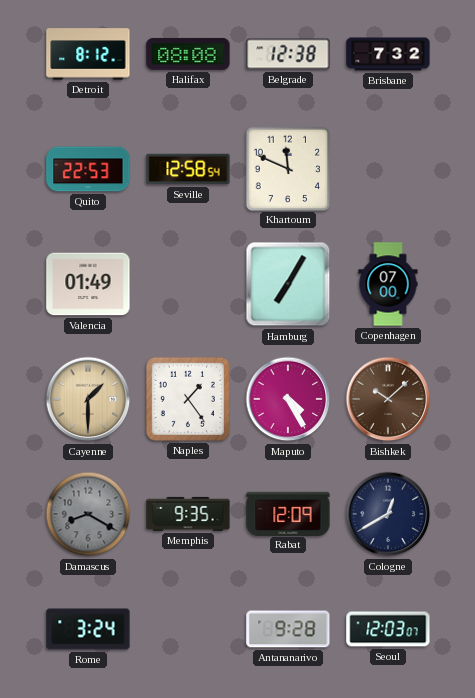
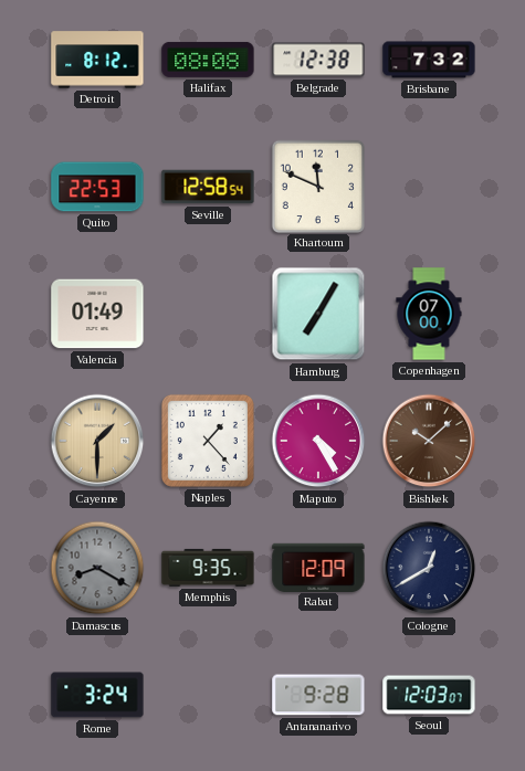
Naples: 1:24 -> 1:23
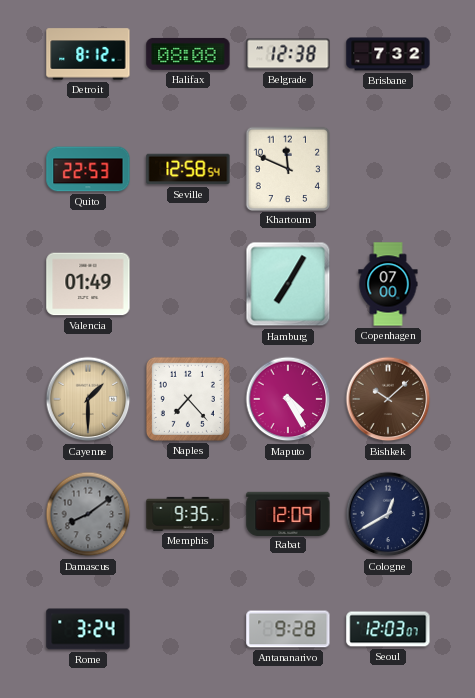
Naples: 1:23 -> 7:23
Damascus: 8:20 -> 8:09
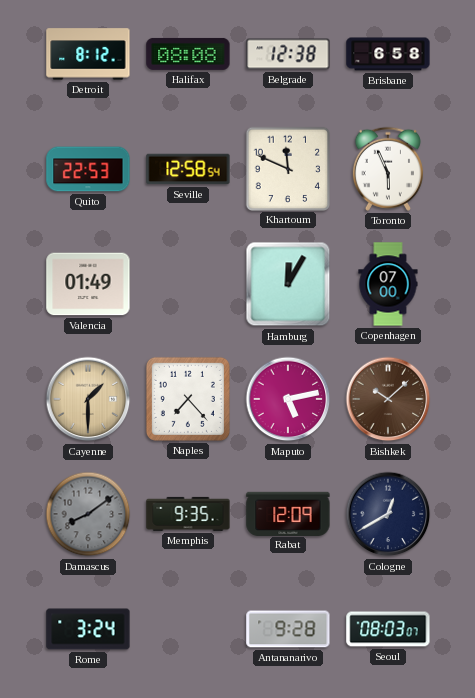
Brisbane: 7:32 -> 6:58
Toronto: none -> 5:56
Hamburg: 7:05 -> 12:05
Maputo: 4:25 -> 5:13
Seoul: 12:03 -> 08:03
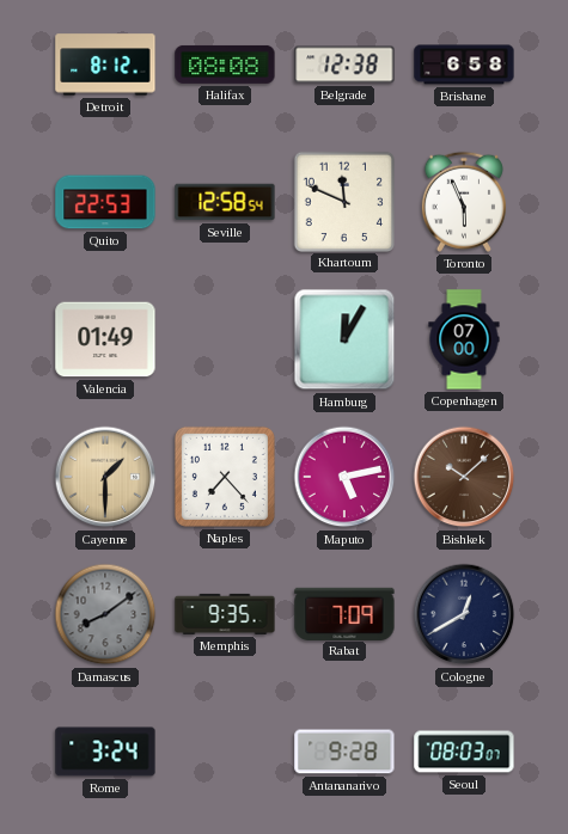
Rabat: 12:09 -> 7:09
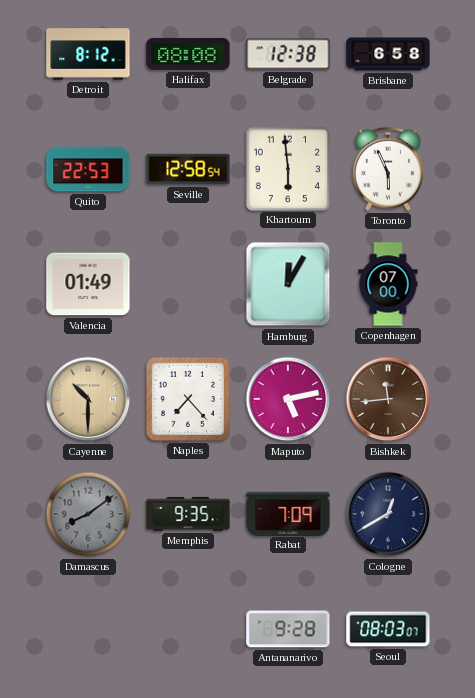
Khartoum: 11:49 -> 5:59
Cayenne: 1:30 -> 10:30
Bishkek: 10:08 -> 11:44
Rome: 3:24 -> none
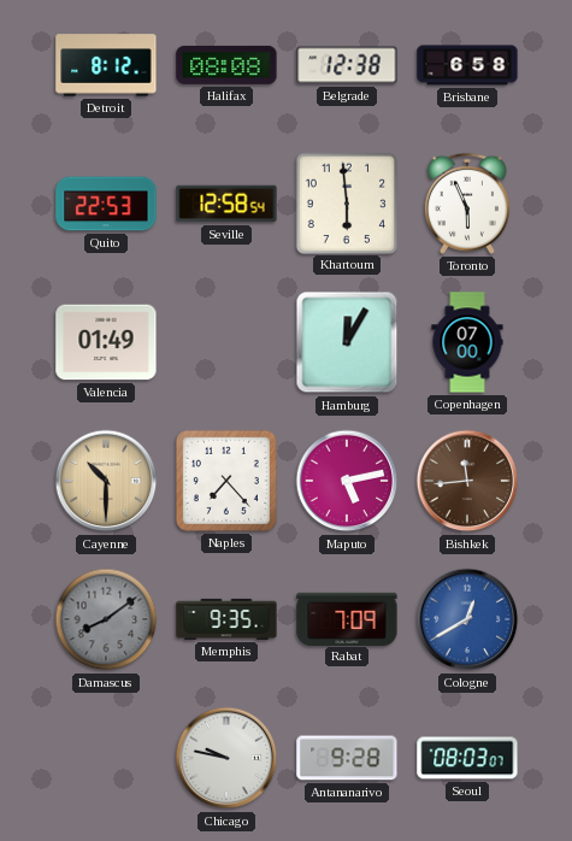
Cologne dial: navy -> blue
Chicago: none -> 9:47
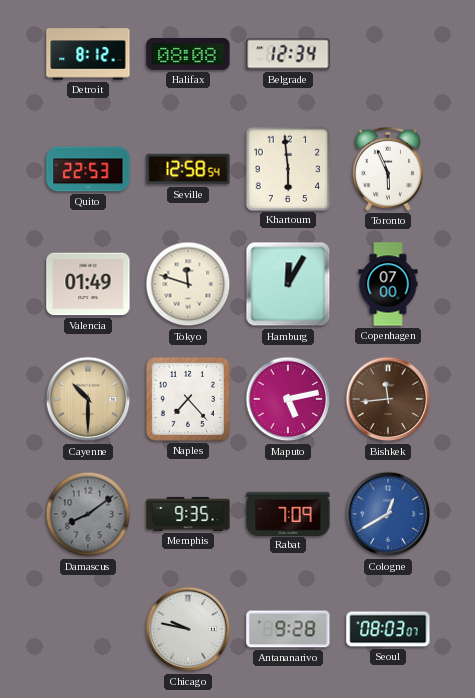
Belgrade: 12:38 -> 12:34
Brisbane: 6:58 -> none
Tokyo: none -> 11:48
